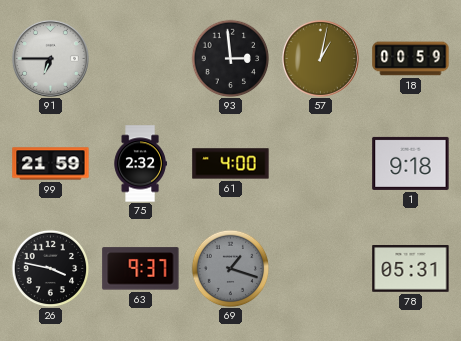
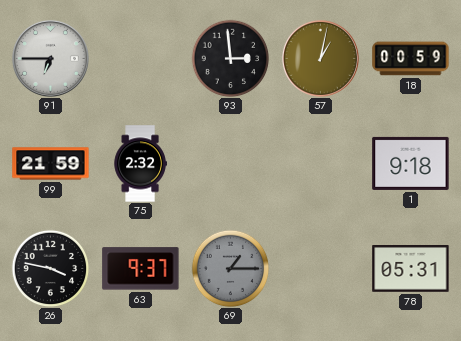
61: 4:00 -> none
69: 1:18 -> 1:15
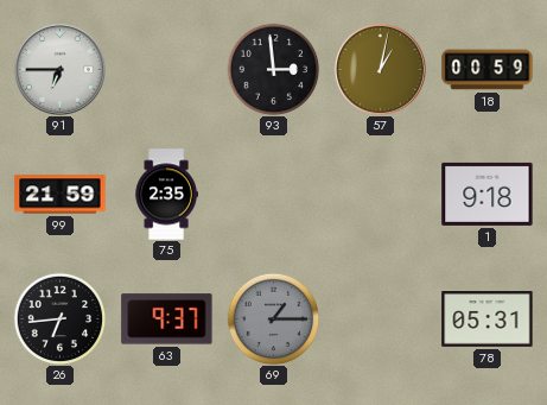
75: 2:32 -> 2:35
26: 3:47 -> 6:44
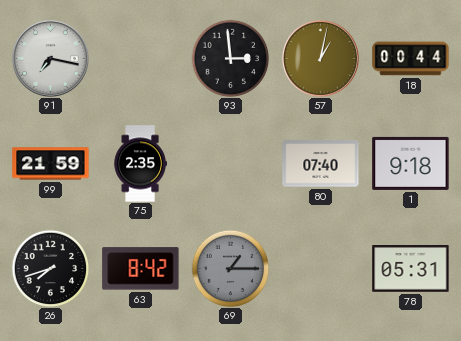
91: 6:45 -> 7:17
18: 00:59 -> 00:44
80: none -> 07:40
26: 6:44 -> 7:42
63: 9:37 -> 8:42
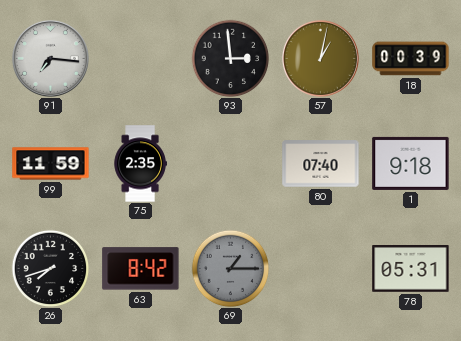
91: 7:17 -> 7:16
18: 00:44 -> 00:39
99: 21:59 -> 11:59
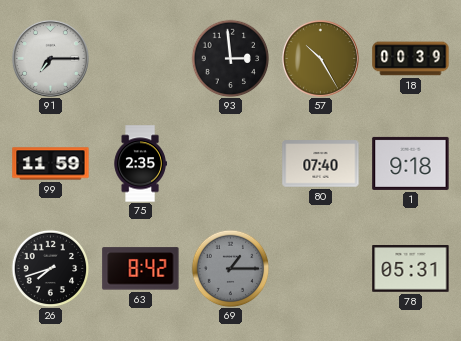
91: 7:16 -> 7:15
57: 1:02 -> 10:25
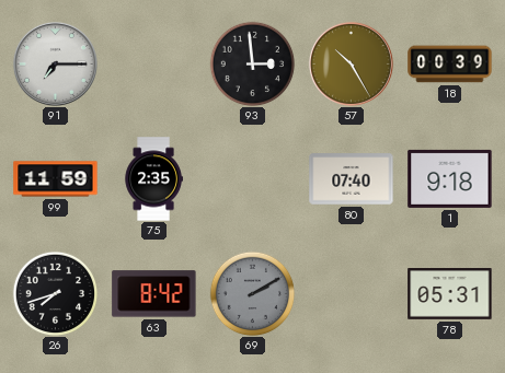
69: 1:15 -> 2:10
